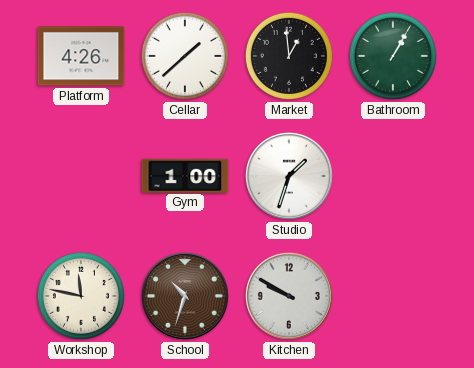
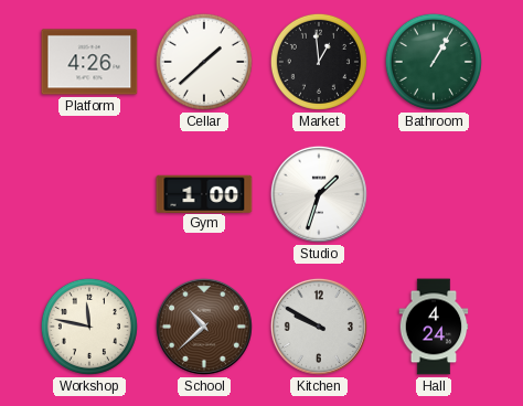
School: 10:33 -> 10:38
Hall: none -> 4:24
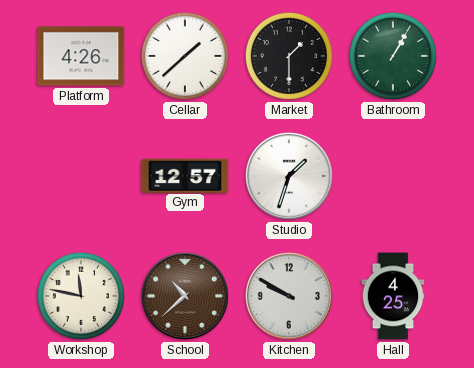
Market: 12:59 -> 1:30
Gym: 1:00 -> 12:57
Hall: 4:24 -> 4:25
